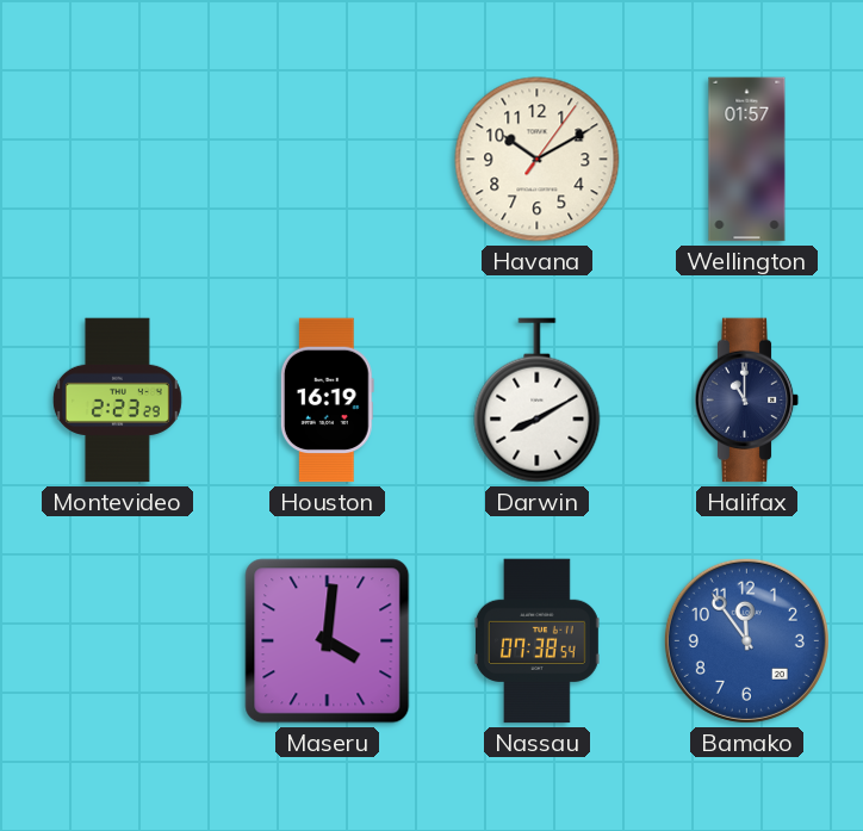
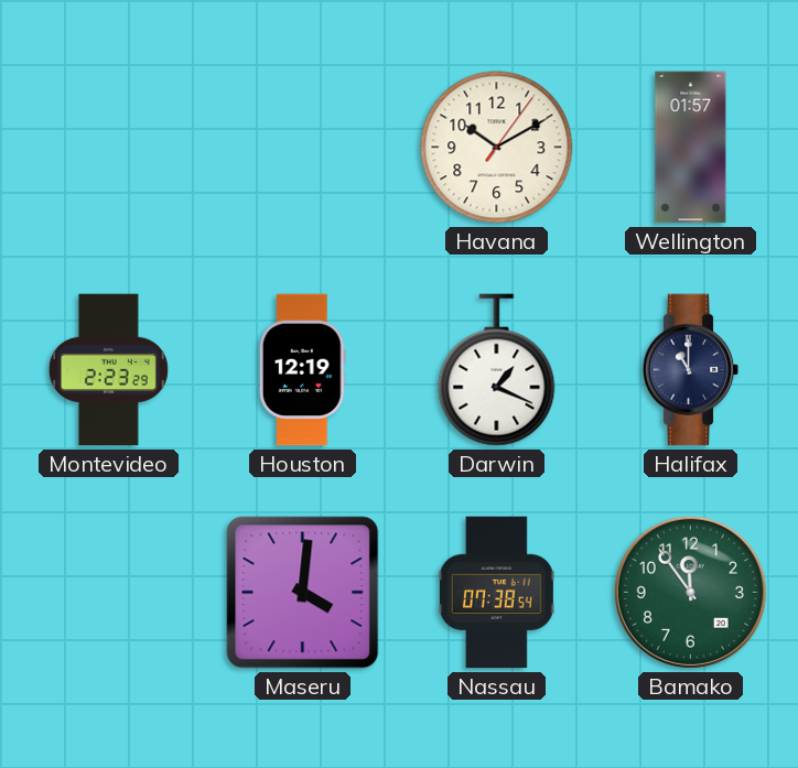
Houston: 16:19 -> 12:19
Darwin: 8:10 -> 1:19
Bamako dial: blue -> green
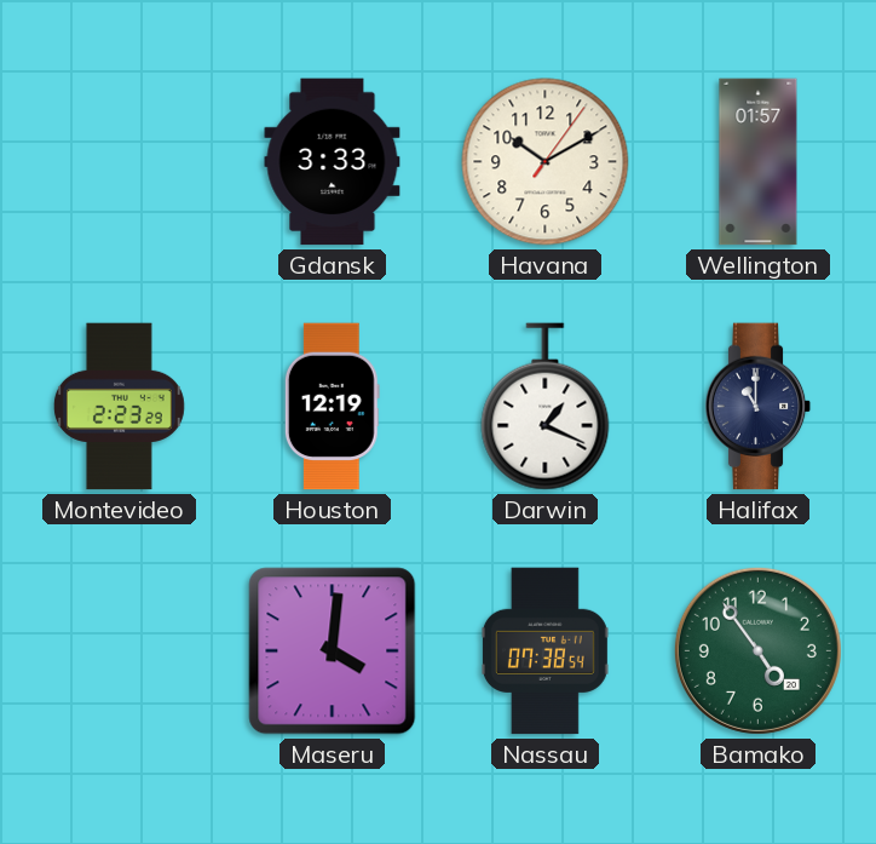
Gdansk: none -> 3:33
Bamako: 11:54 -> 4:54
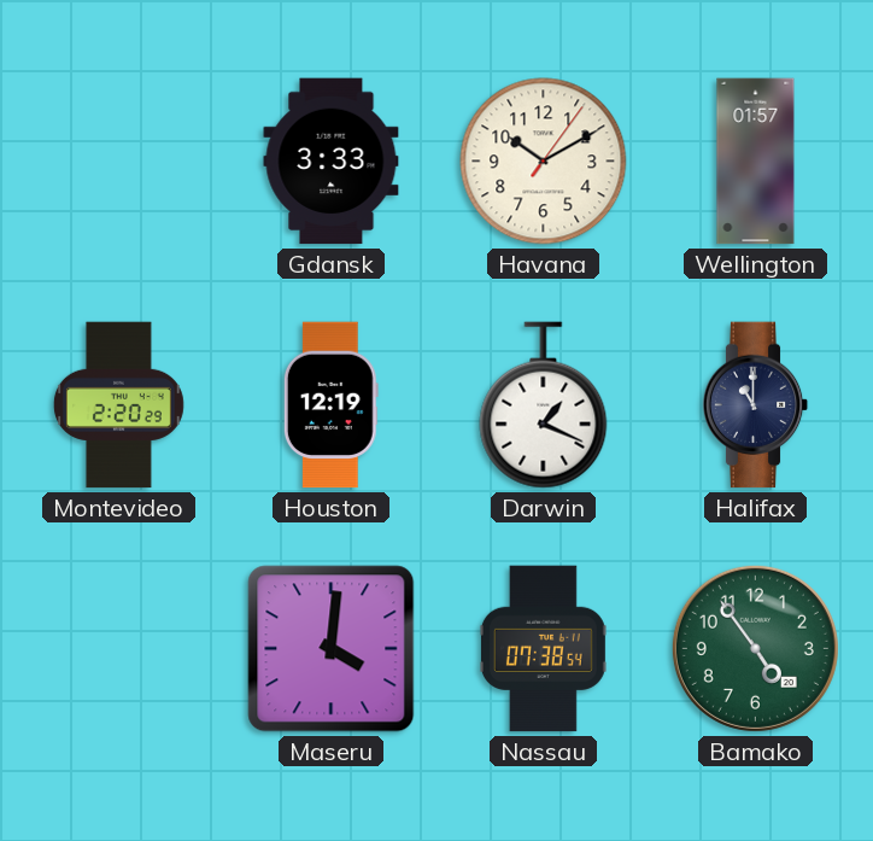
Montevideo: 2:23 -> 2:20
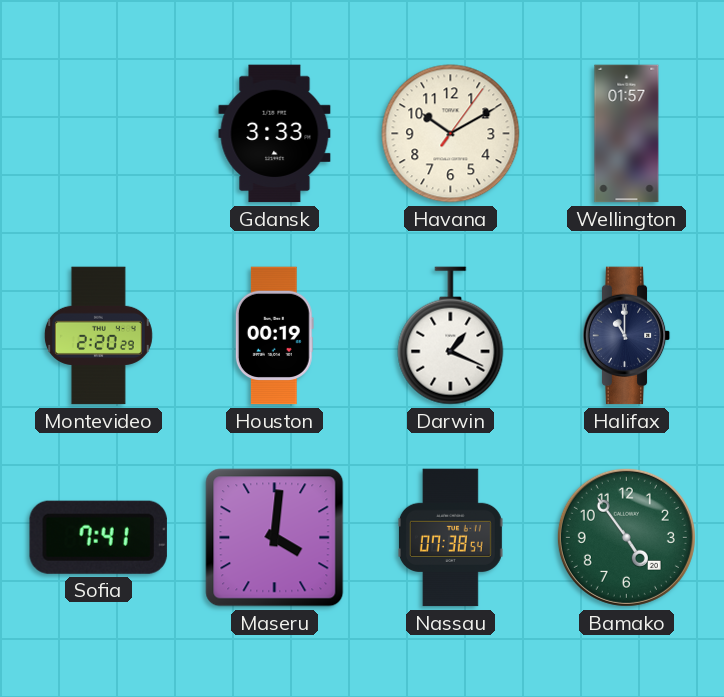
Houston: 12:19 -> 00:19
Sofia: none -> 7:41
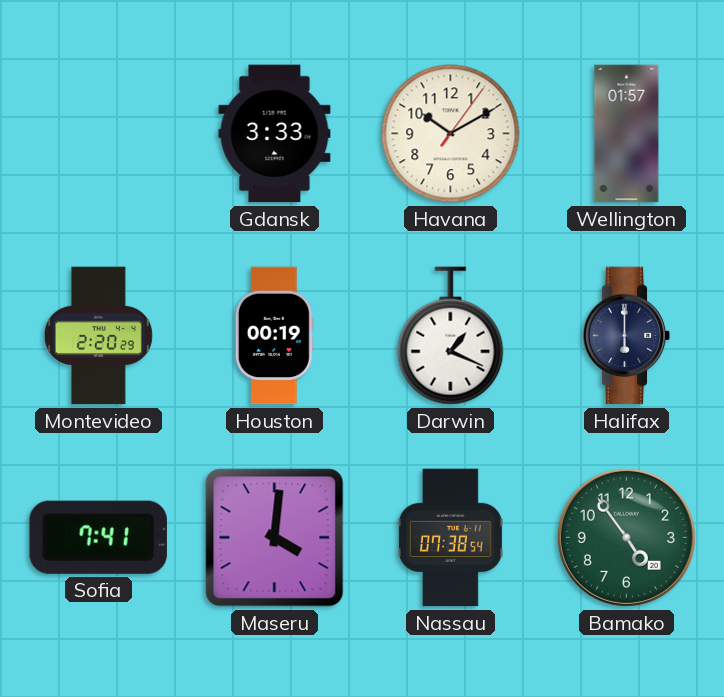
Halifax: 11:00 -> 6:00
